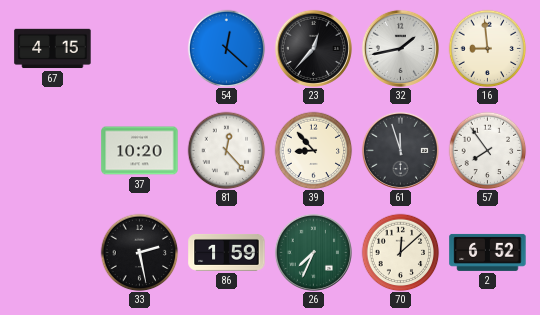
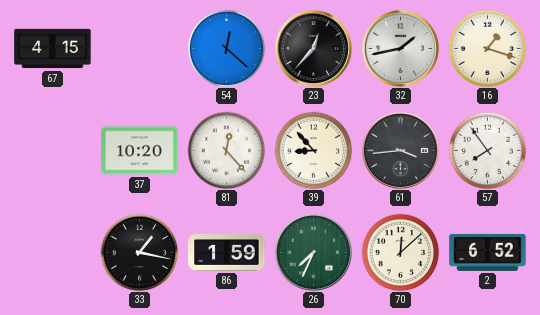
16: 8:59 -> 1:18
61: 11:57 -> 3:44
33: 2:28 -> 1:17
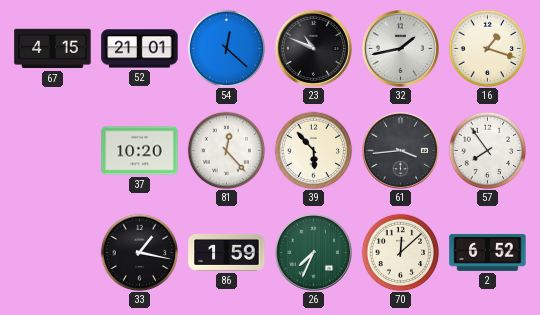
52: none -> 21:01
23: 12:37 -> 10:49
39: 8:53 -> 5:53
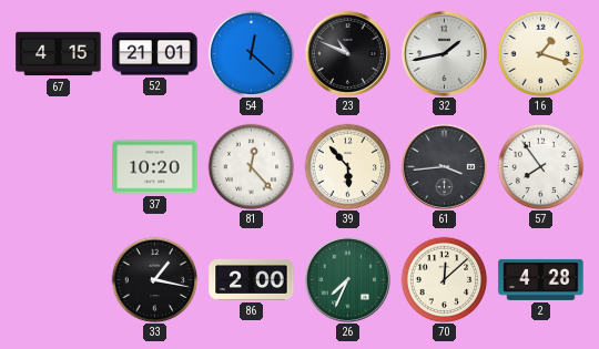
86: 1:59 -> 2:00
2: 6:52 -> 4:28
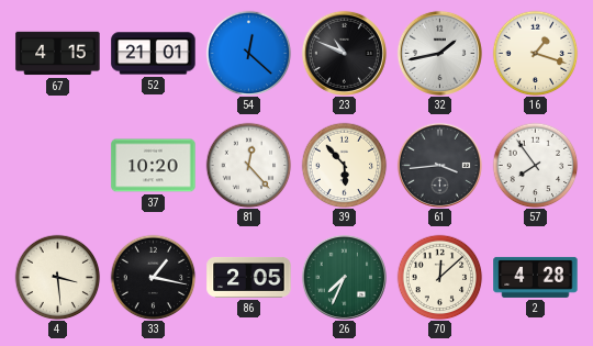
4: none -> 3:29
86: 2:00 -> 2:05
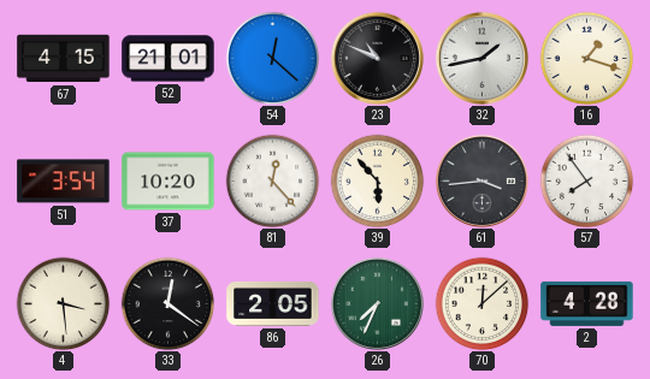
51: none -> 3:54
33: 1:17 -> 12:21
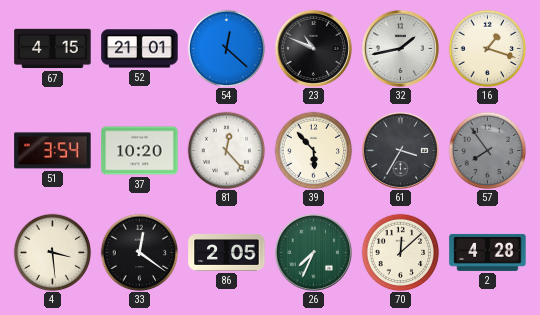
61: 3:44 -> 3:35
57 dial: white -> grey
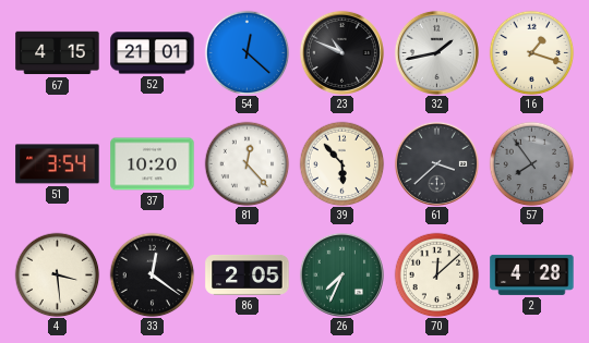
61: 3:35 -> 3:38
